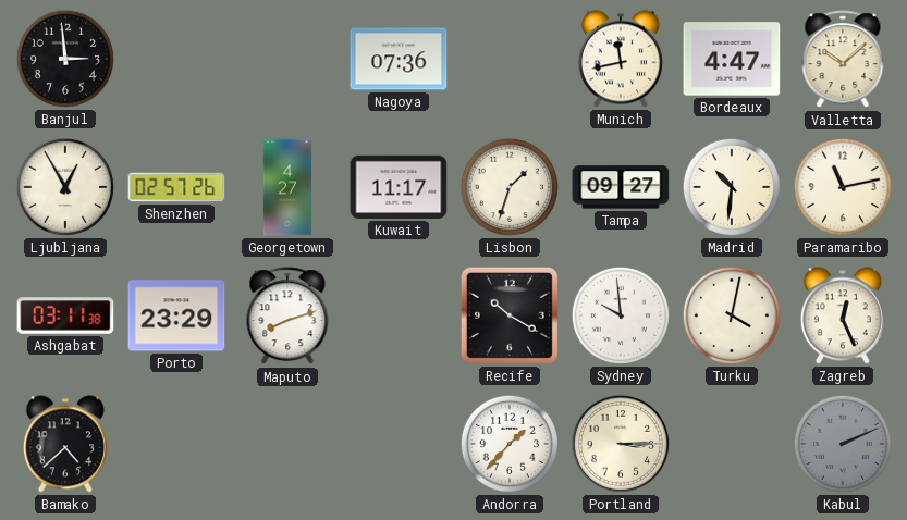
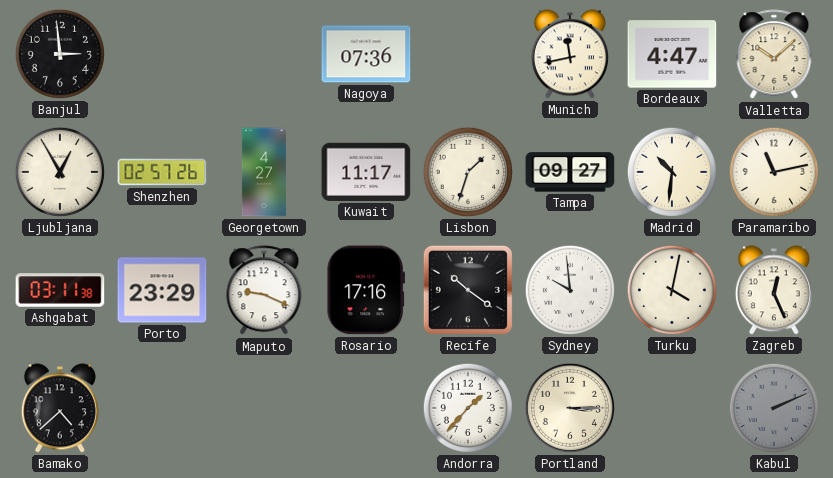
Maputo: 8:12 -> 9:19
Rosario: none -> 17:16
Recife: 10:20 -> 10:21
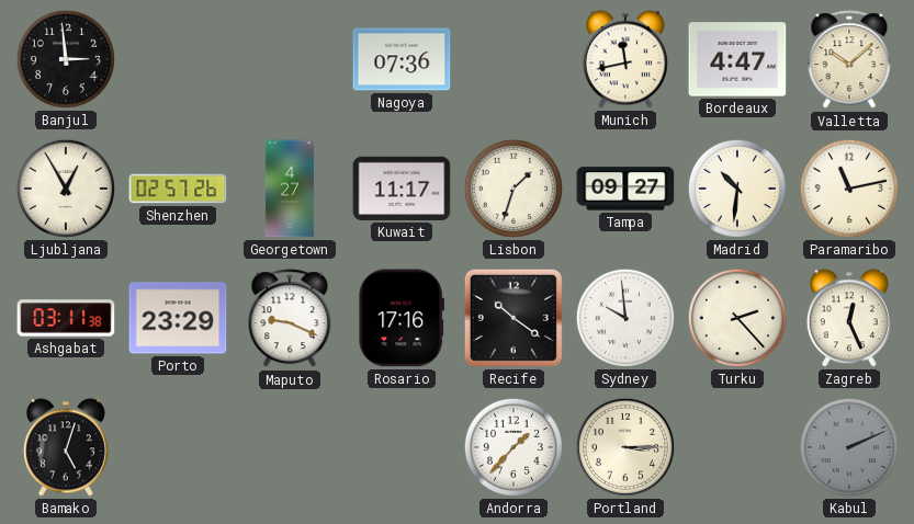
Turku: 4:02 -> 2:23
Bamako: 4:38 -> 5:03
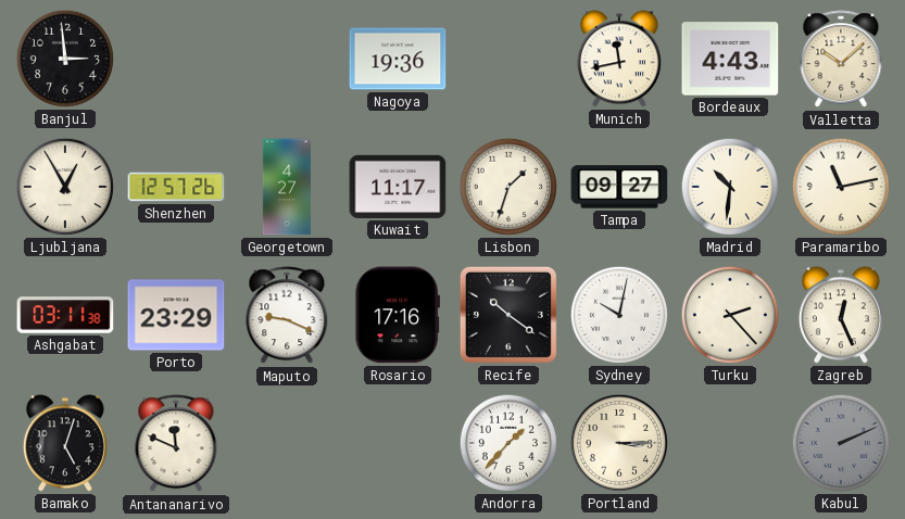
Nagoya: 07:36 -> 19:36
Bordeaux: 4:47 -> 4:43
Shenzhen: 02:57 -> 12:57
Sydney: 9:59 -> 10:02
Antananarivo: none -> 11:49
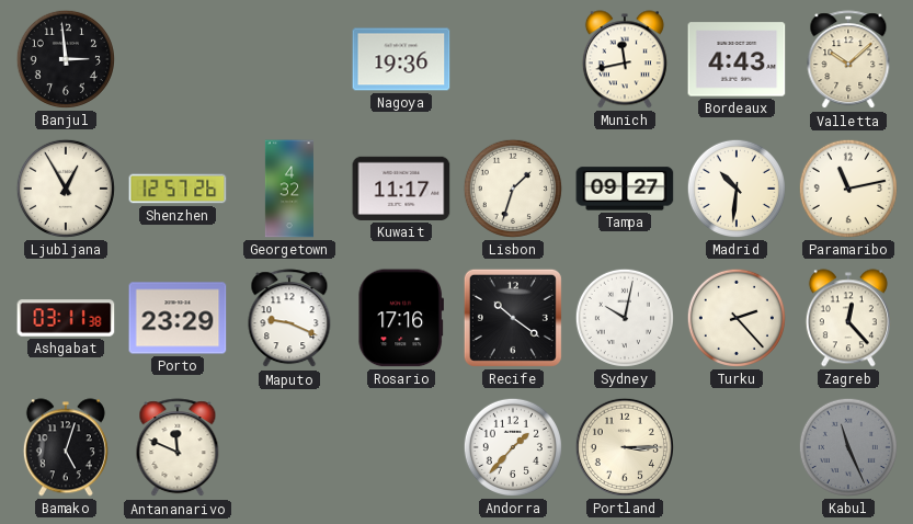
Georgetown: 4:27 -> 4:32
Zagreb: 12:26 -> 12:23
Kabul: 2:11 -> 11:26
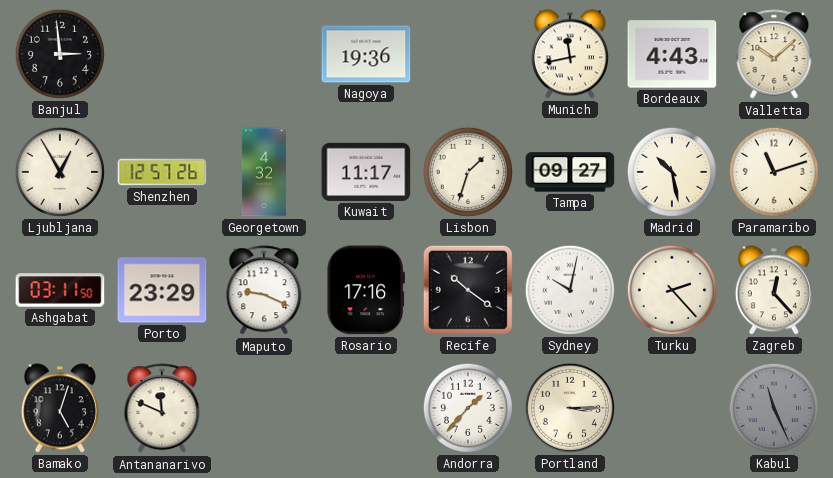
Madrid: 10:31 -> 10:28
Paramaribo: 11:13 -> 11:12
Ashgabat: 03:11:38 -> 03:11:50
